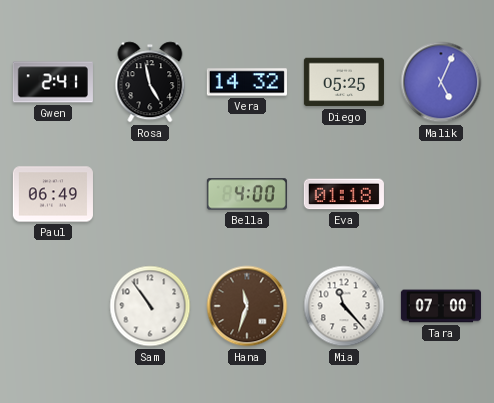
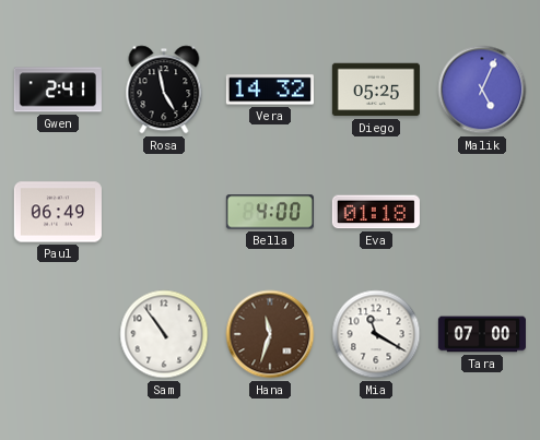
Mia: 11:23 -> 11:20
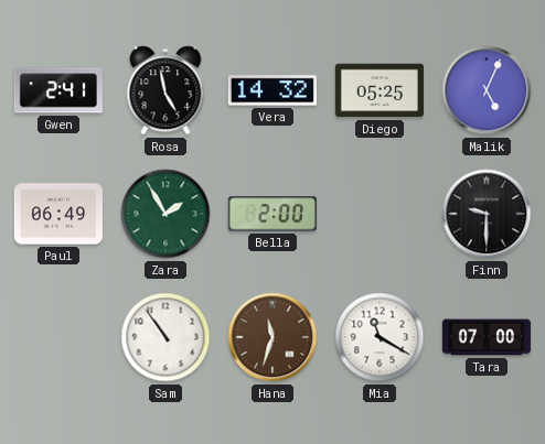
Zara: none -> 1:55
Bella: 4:00 -> 2:00
Eva: 01:18 -> none
Finn: none -> 9:30
